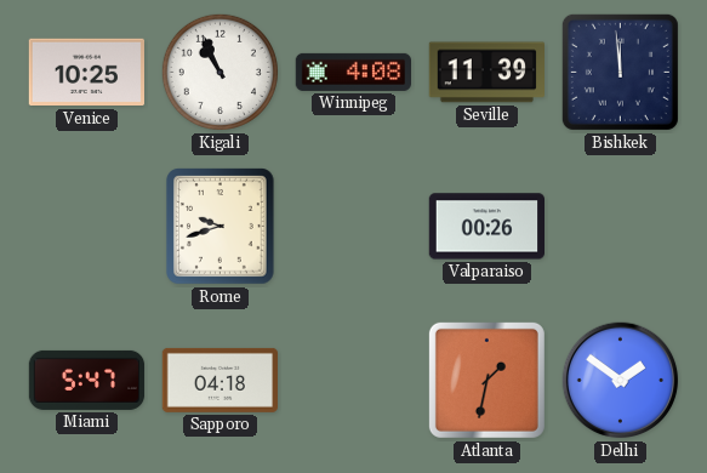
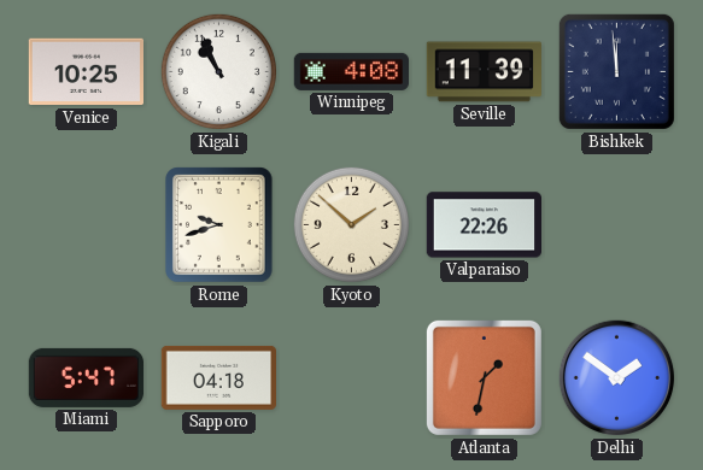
Kyoto: none -> 1:52
Valparaiso: 00:26 -> 22:26
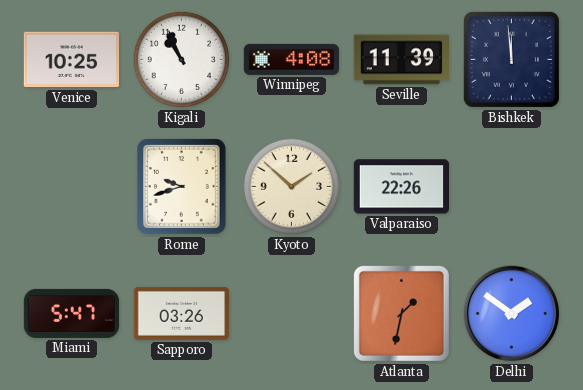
Sapporo: 04:18 -> 03:26
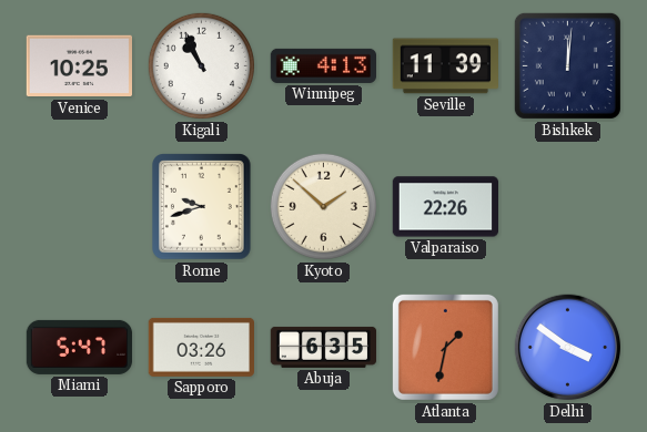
Winnipeg: 4:08 -> 4:13
Bishkek: 11:59 -> 12:01
Abuja: none -> 6:35
Delhi: 1:51 -> 3:51
